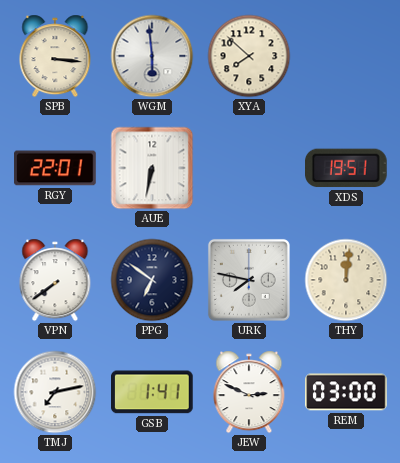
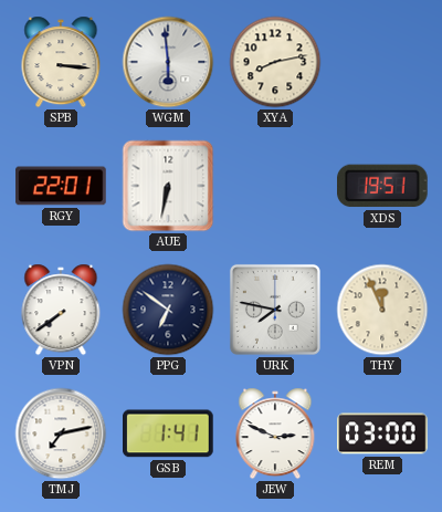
XYA: 7:52 -> 8:13
THY: 12:01 -> 11:56
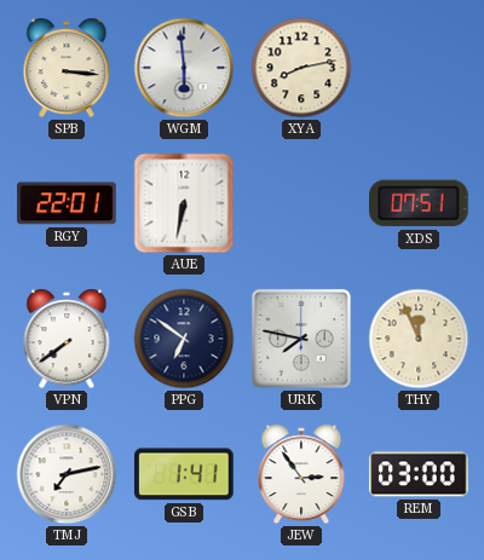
XDS: 19:51 -> 07:51
JEW: 2:49 -> 2:54
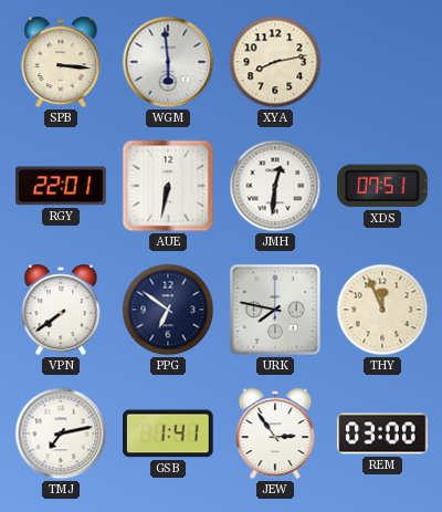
JMH: none -> 12:31
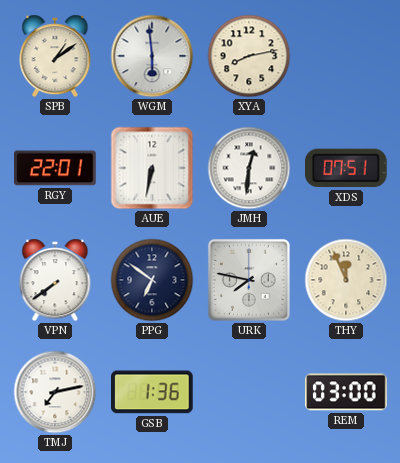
SPB: 3:16 -> 1:09
GSB: 1:41 -> 1:36
JEW: 2:54 -> none
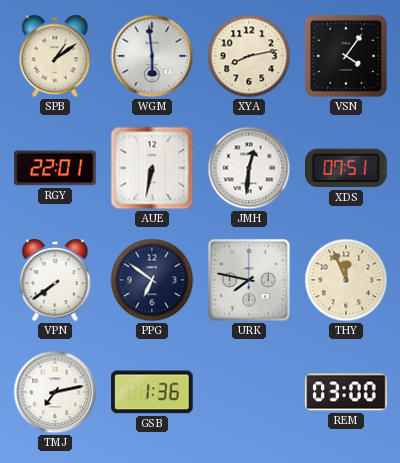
VSN: none -> 4:06
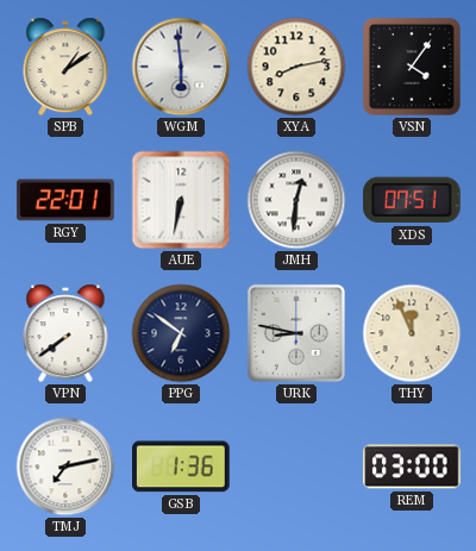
URK: 7:47 -> 8:47
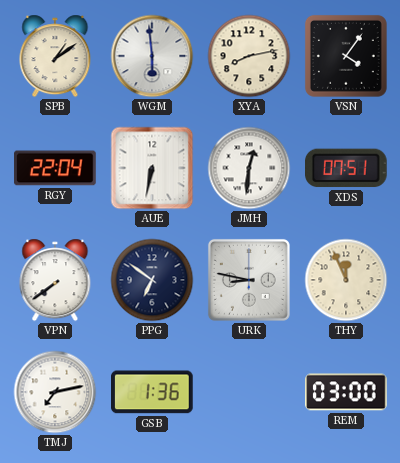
RGY: 22:01 -> 22:04
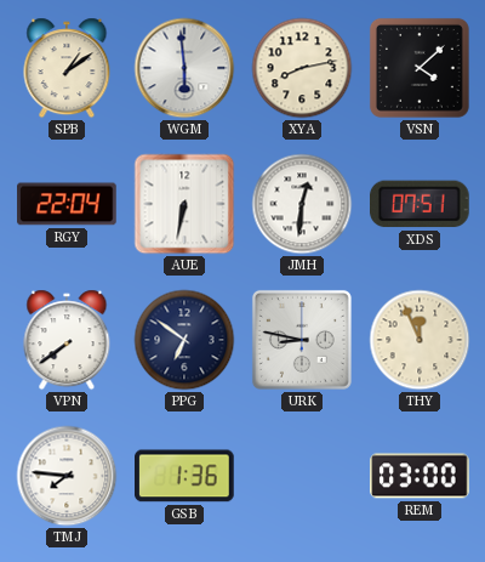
VSN: 4:06 -> 4:08
TMJ: 7:13 -> 7:46
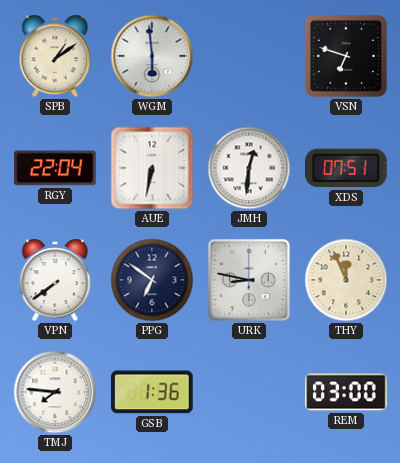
XYA: 8:13 -> none
VSN: 4:08 -> 6:48
